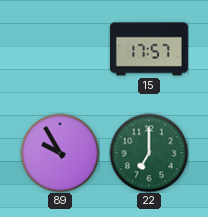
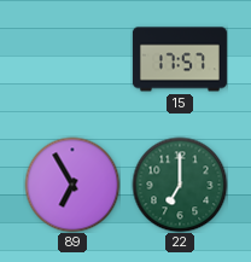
89: 9:55 -> 6:55
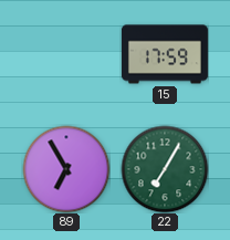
15: 17:57 -> 17:59
22: 7:00 -> 7:05
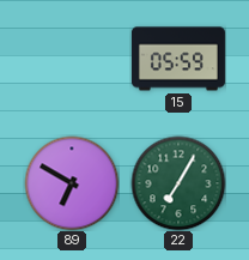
15: 17:59 -> 05:59
89: 6:55 -> 6:50
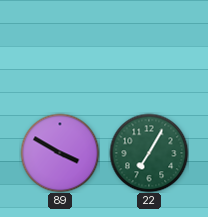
15: 05:59 -> none
89: 6:50 -> 3:50
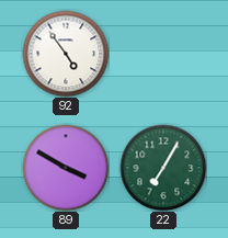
92: none -> 4:54
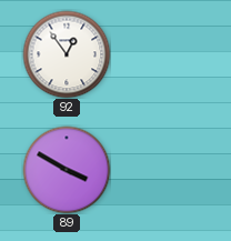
92: 4:54 -> 12:54
22: 7:05 -> none
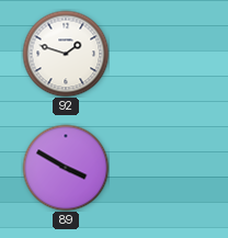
92: 12:54 -> 1:48
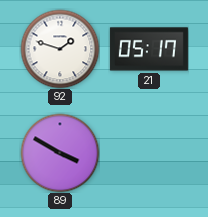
21: none -> 05:17
